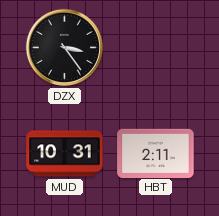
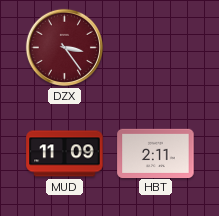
DZX dial: black -> burgundy
MUD: 10:31 -> 11:09
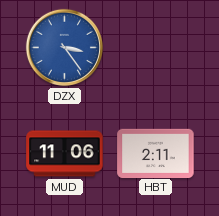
DZX dial: burgundy -> blue
MUD: 11:09 -> 11:06
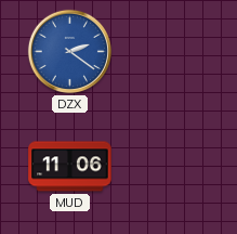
DZX: 3:24 -> 2:21
HBT: 2:11 -> none
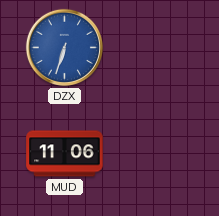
DZX: 2:21 -> 6:33
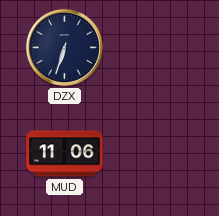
DZX dial: blue -> navy
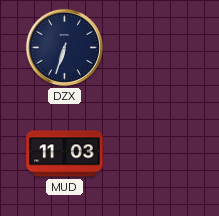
MUD: 11:06 -> 11:03
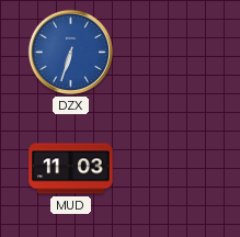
DZX dial: navy -> blue
